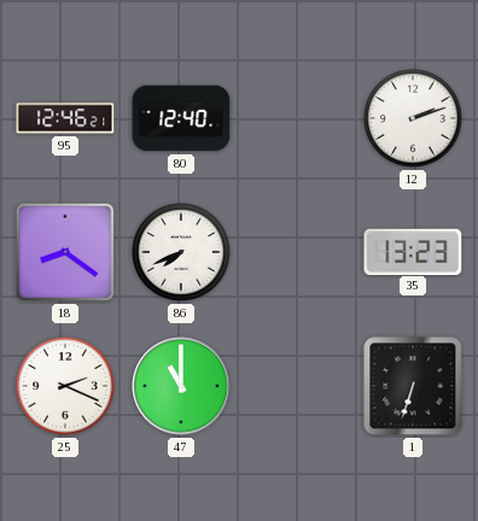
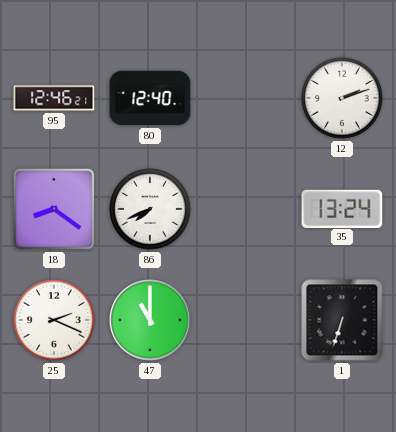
35: 13:23 -> 13:24
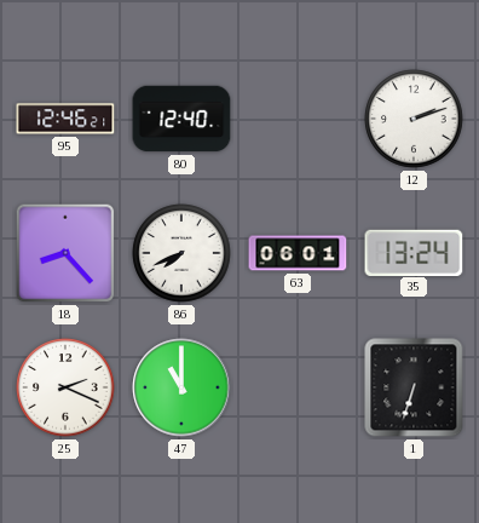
18: 8:21 -> 8:23
63: none -> 06:01
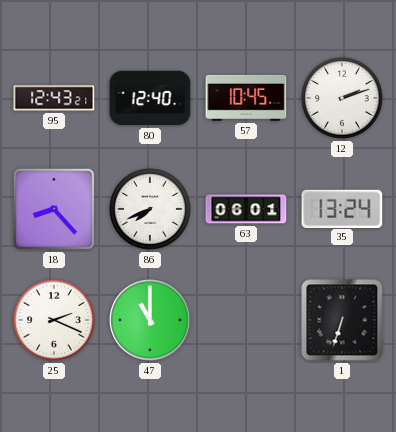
95: 12:46 -> 12:43
57: none -> 10:45
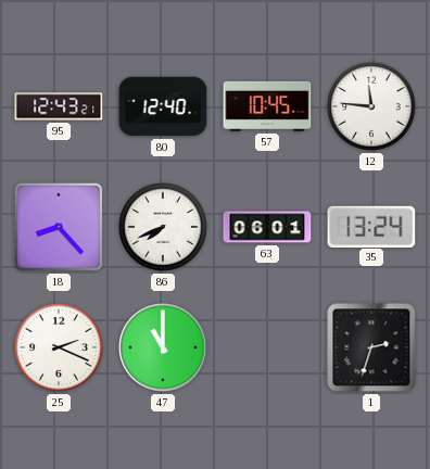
12: 2:12 -> 11:46
1: 6:33 -> 2:33
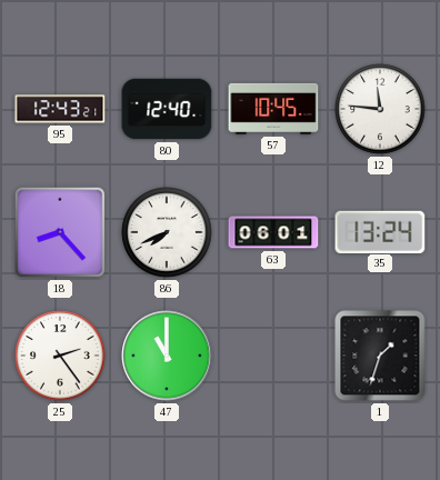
25: 2:19 -> 2:24
1: 2:33 -> 1:33
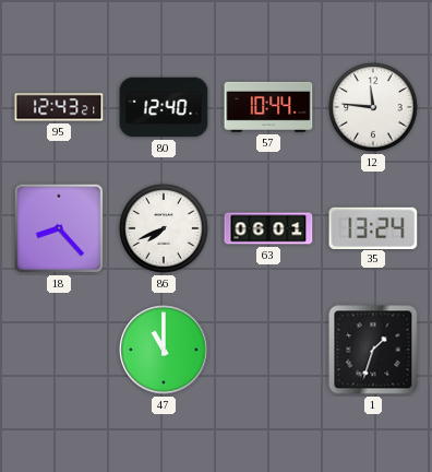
57: 10:45 -> 10:44
25: 2:24 -> none
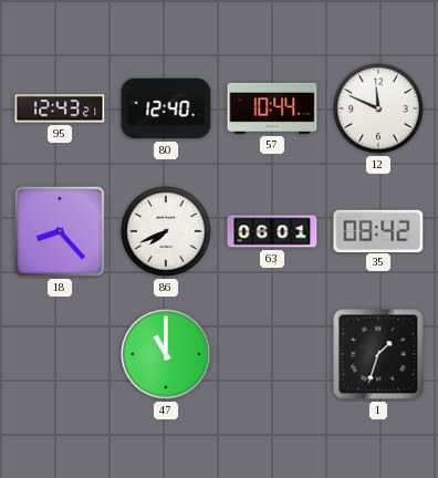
12: 11:46 -> 11:49
35: 13:24 -> 08:42
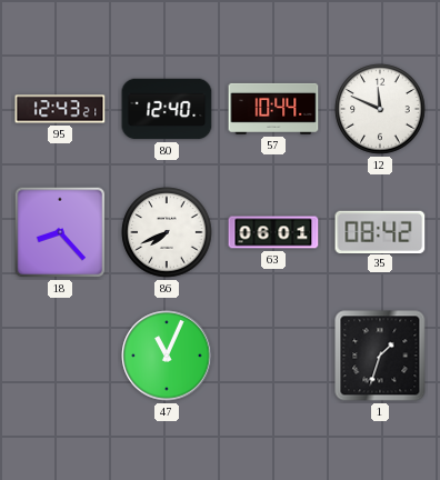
47: 11:00 -> 11:04
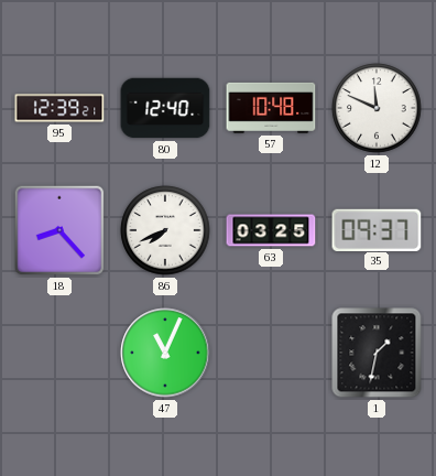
95: 12:43 -> 12:39
57: 10:44 -> 10:48
63: 06:01 -> 03:25
35: 08:42 -> 09:37
1: 1:33 -> 1:32
